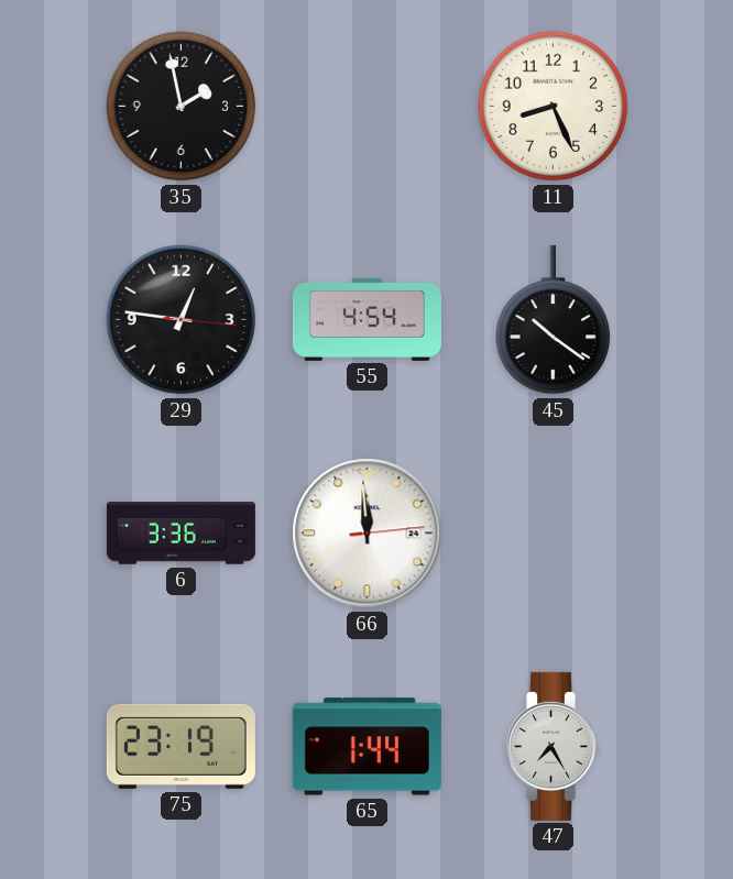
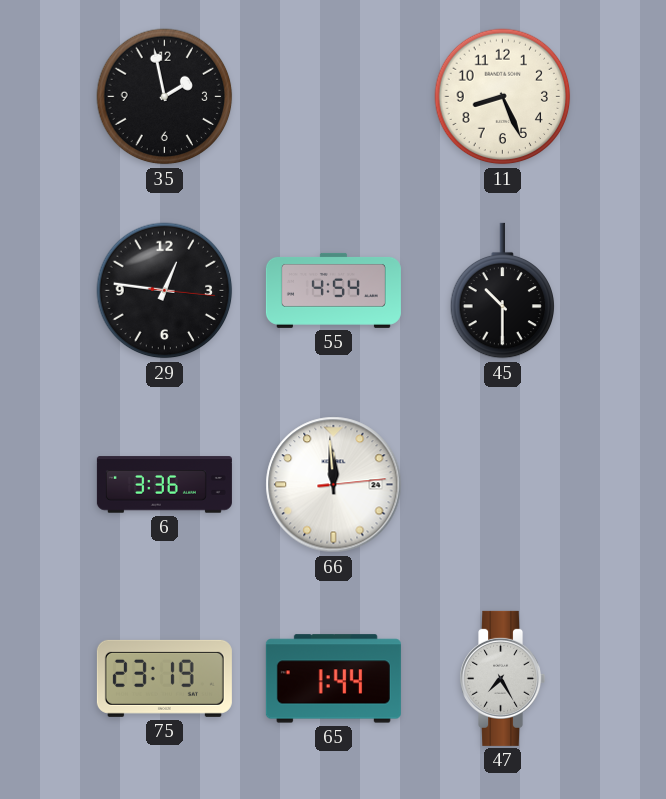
45: 10:21 -> 10:30
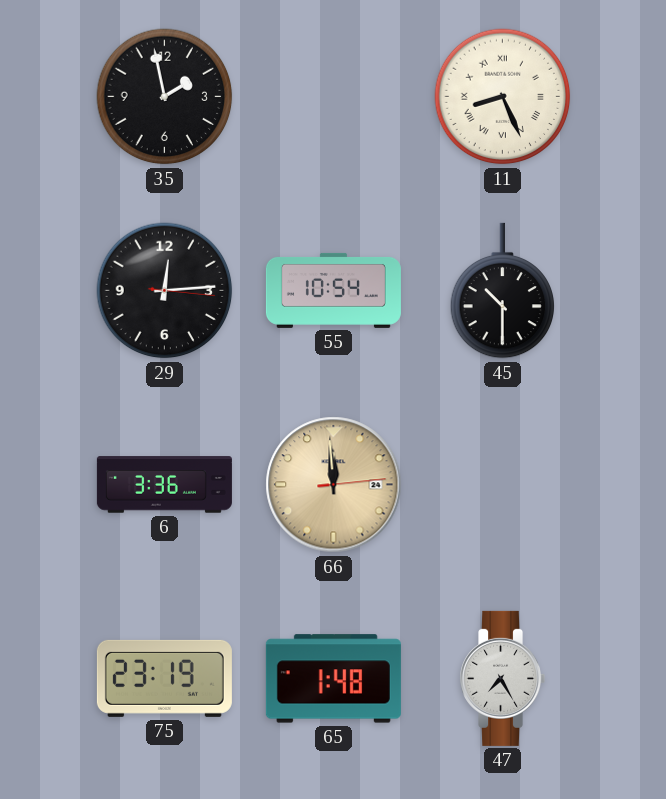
11 numerals: Arabic -> Roman
29: 12:46 -> 12:14
55: 4:54 -> 10:54
66 dial: white -> champagne
65: 1:44 -> 1:48
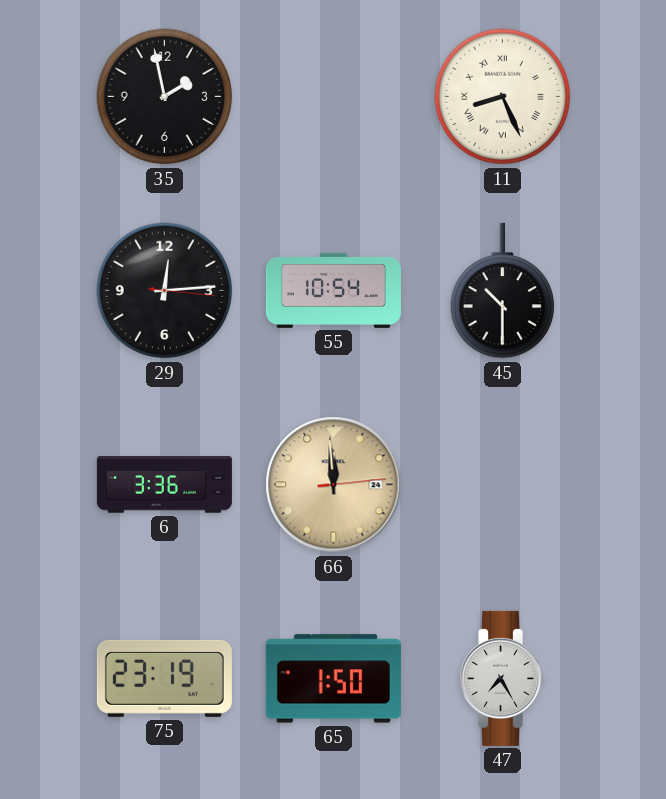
65: 1:48 -> 1:50
